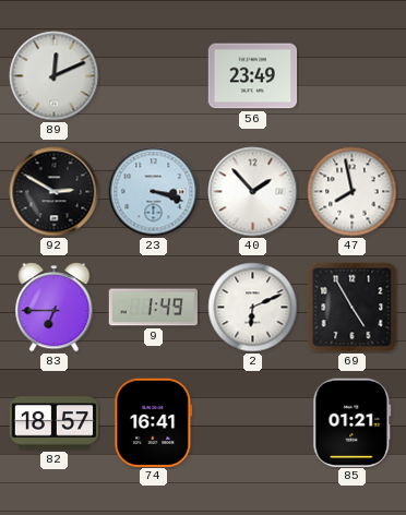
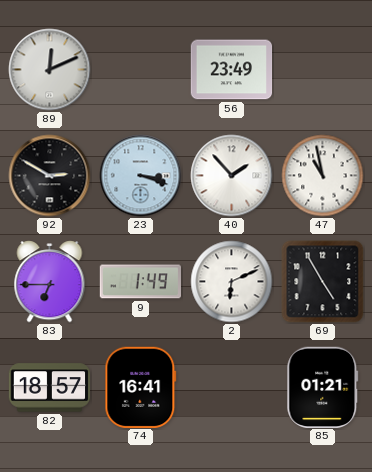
47: 7:58 -> 10:58
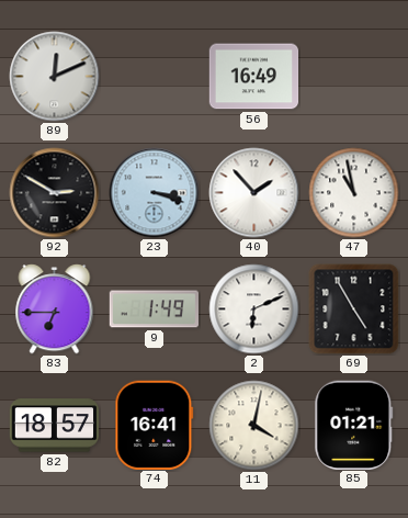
56: 23:49 -> 16:49
11: none -> 4:02
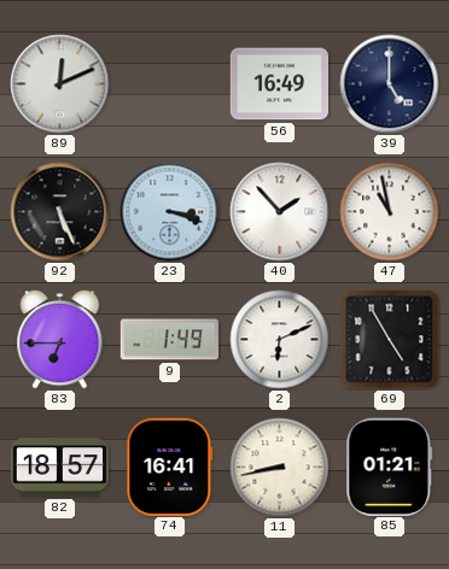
39: none -> 5:00
92: 2:50 -> 5:26
11: 4:02 -> 8:43
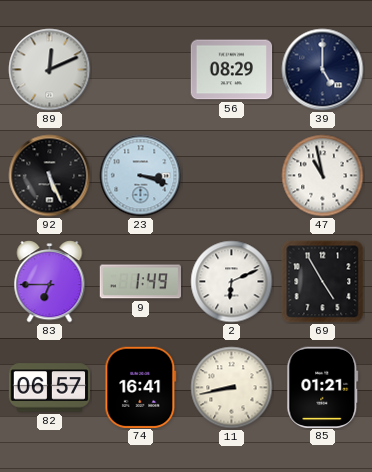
56: 16:49 -> 08:29
40: 1:53 -> none
82: 18:57 -> 06:57
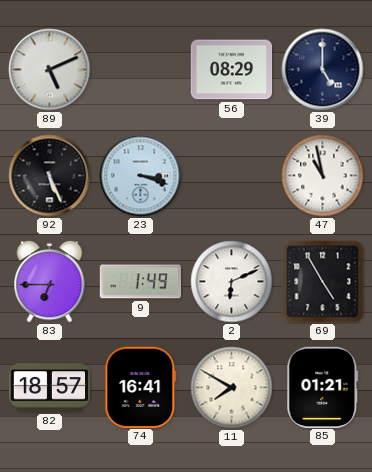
89: 12:11 -> 5:11
82: 06:57 -> 18:57
11: 8:43 -> 7:50
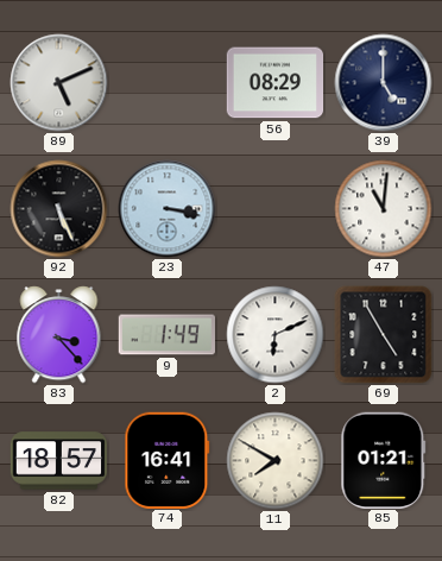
23: 3:18 -> 3:17
47: 10:58 -> 11:01
83: 6:45 -> 3:23
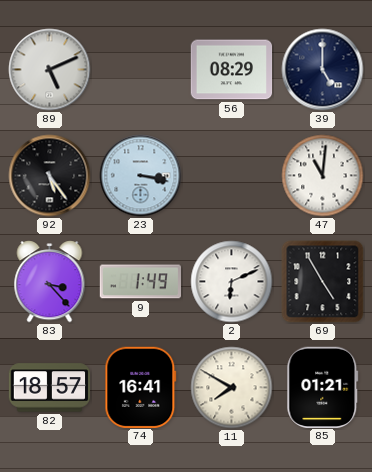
92: 5:26 -> 5:24
